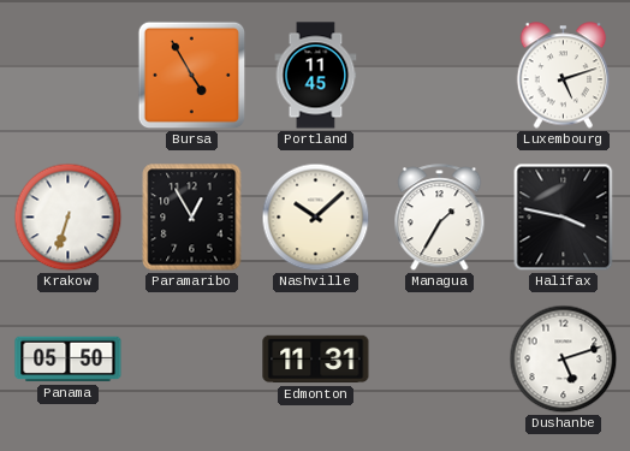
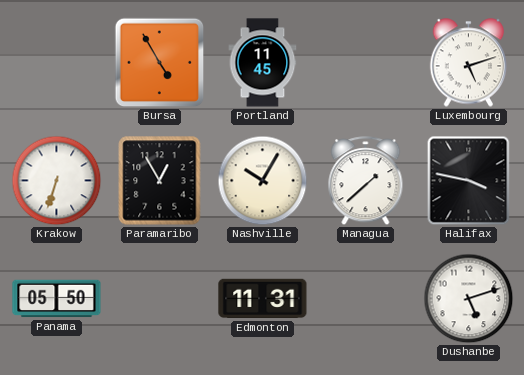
Nashville: 10:08 -> 10:05
Managua: 1:35 -> 1:38
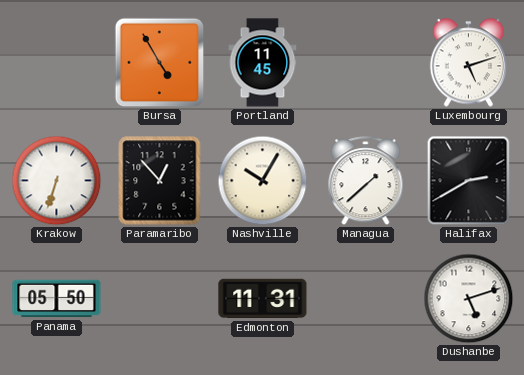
Paramaribo: 12:55 -> 12:53
Halifax: 3:47 -> 2:40
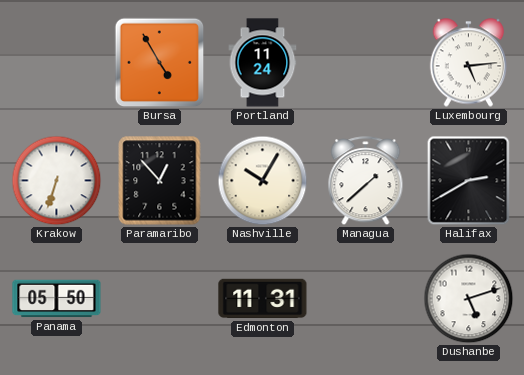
Portland: 11:45 -> 11:24
Luxembourg: 5:12 -> 5:14
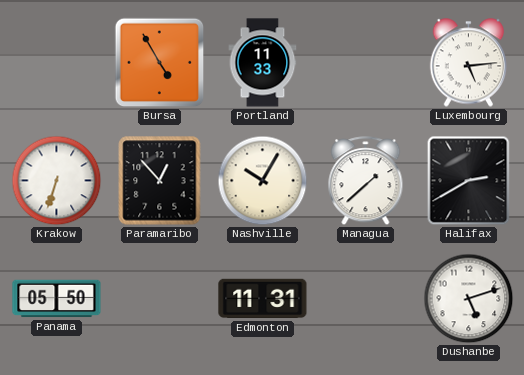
Portland: 11:24 -> 11:33
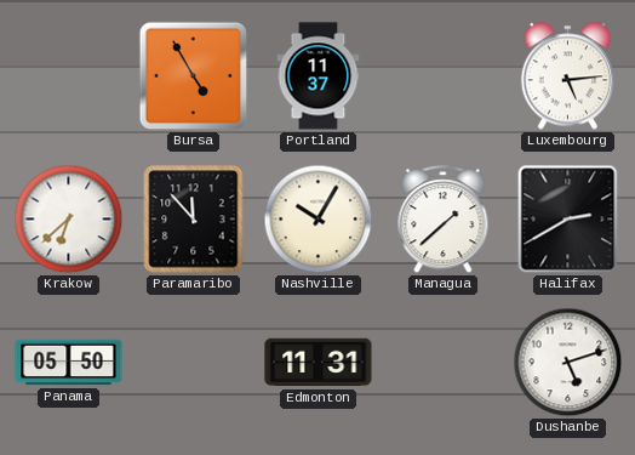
Portland: 11:33 -> 11:37
Krakow: 6:33 -> 6:38
Paramaribo: 12:53 -> 11:53
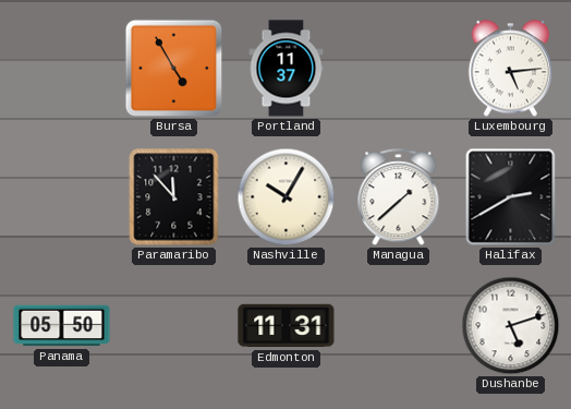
Krakow: 6:38 -> none
